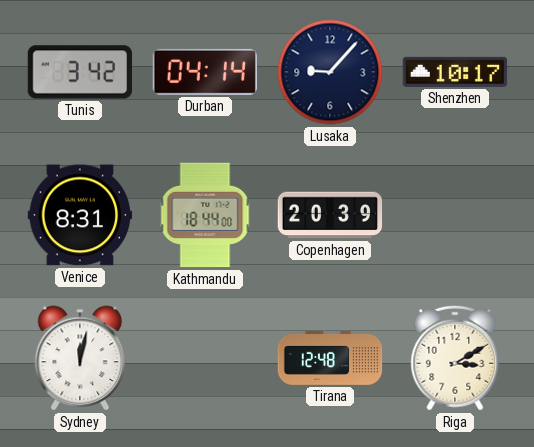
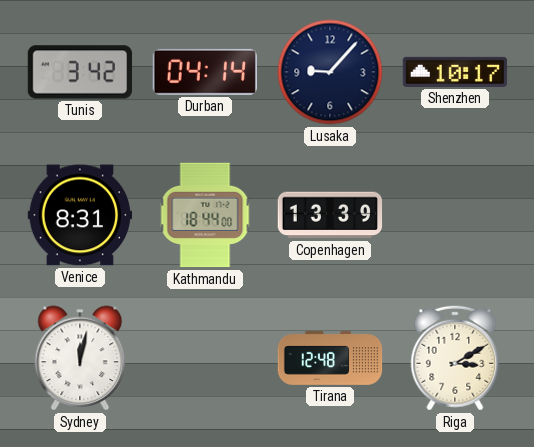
Copenhagen: 20:39 -> 13:39
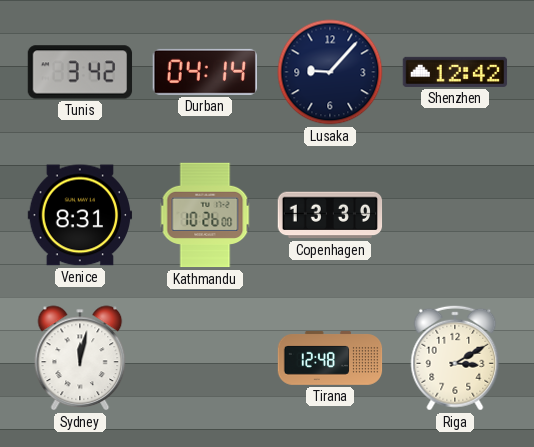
Shenzhen: 10:17 -> 12:42
Kathmandu: 18:44 -> 10:26
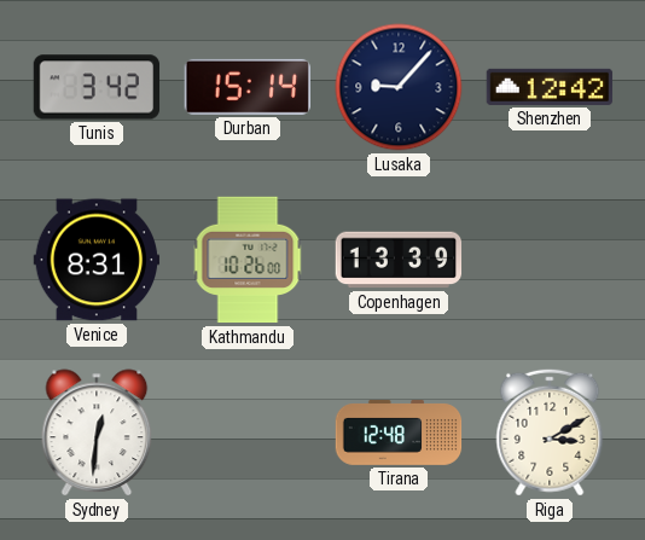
Durban: 04:14 -> 15:14
Sydney: 12:02 -> 12:31
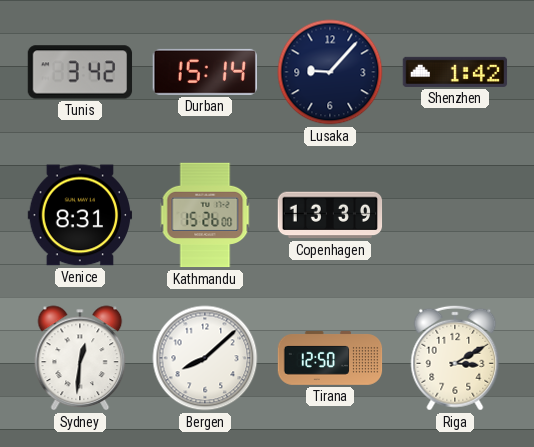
Shenzhen: 12:42 -> 1:42
Kathmandu: 10:26 -> 15:26
Bergen: none -> 8:08
Tirana: 12:48 -> 12:50
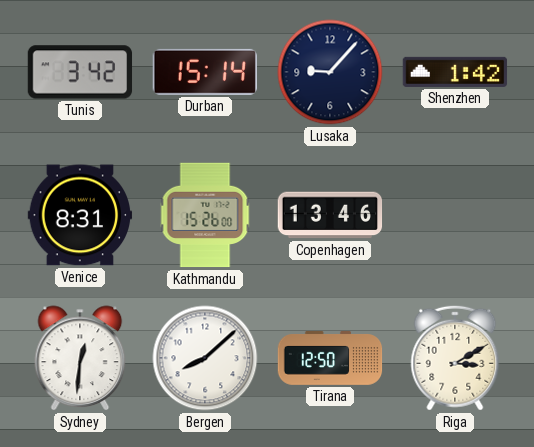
Copenhagen: 13:39 -> 13:46
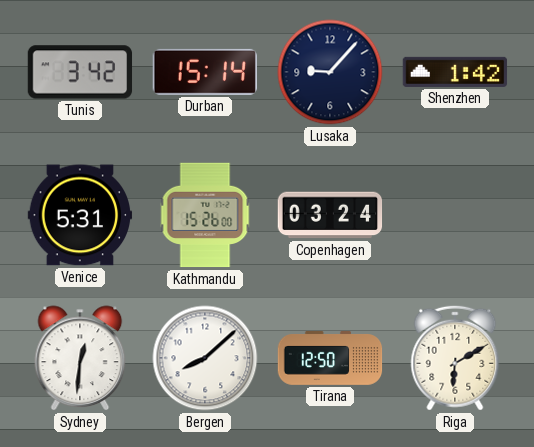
Venice: 8:31 -> 5:31
Copenhagen: 13:46 -> 03:24
Riga: 3:10 -> 6:10
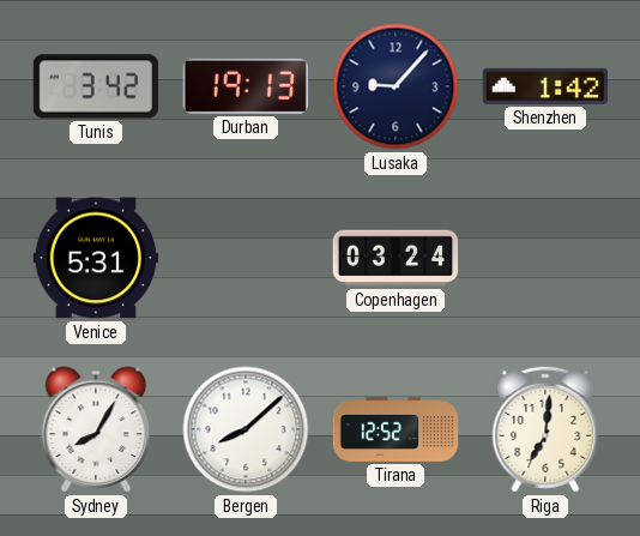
Durban: 15:14 -> 19:13
Kathmandu: 15:26 -> none
Sydney: 12:31 -> 8:05
Tirana: 12:50 -> 12:52
Riga: 6:10 -> 7:01
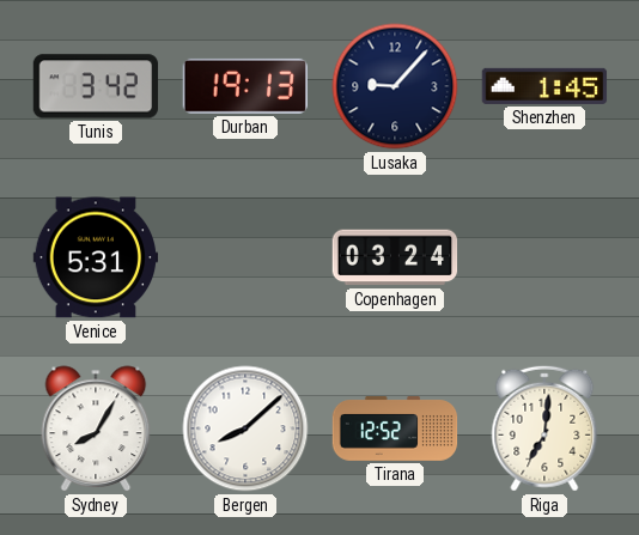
Shenzhen: 1:42 -> 1:45
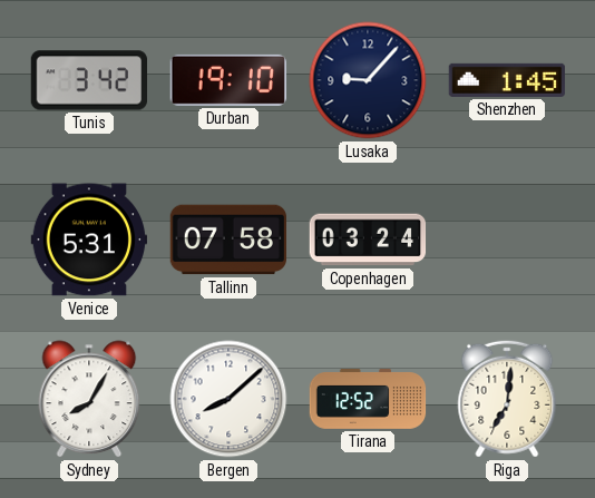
Durban: 19:13 -> 19:10
Tallinn: none -> 07:58
